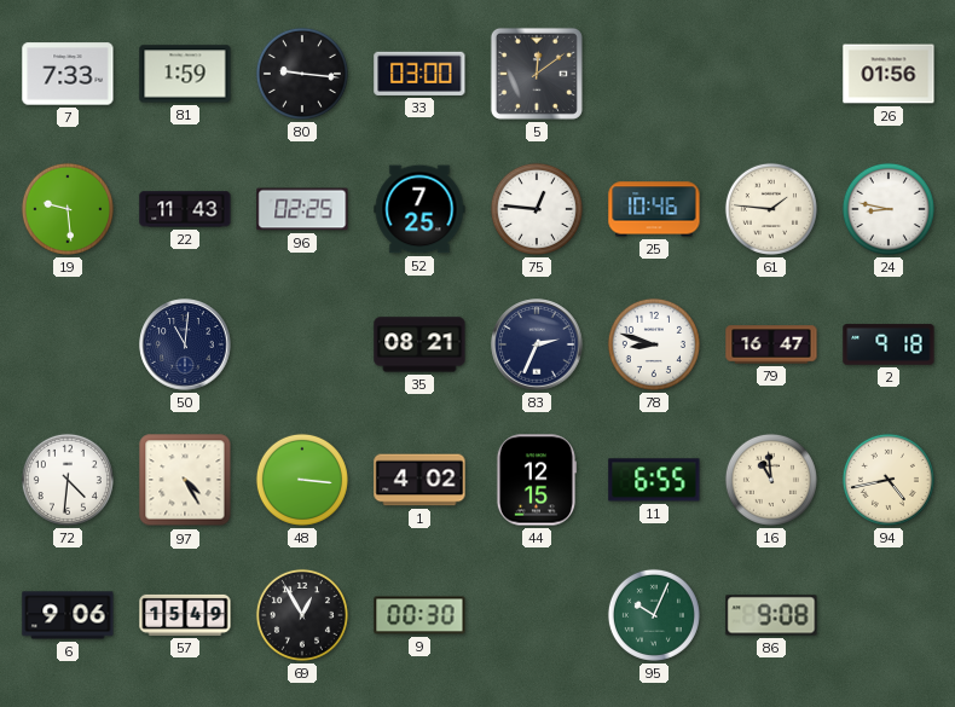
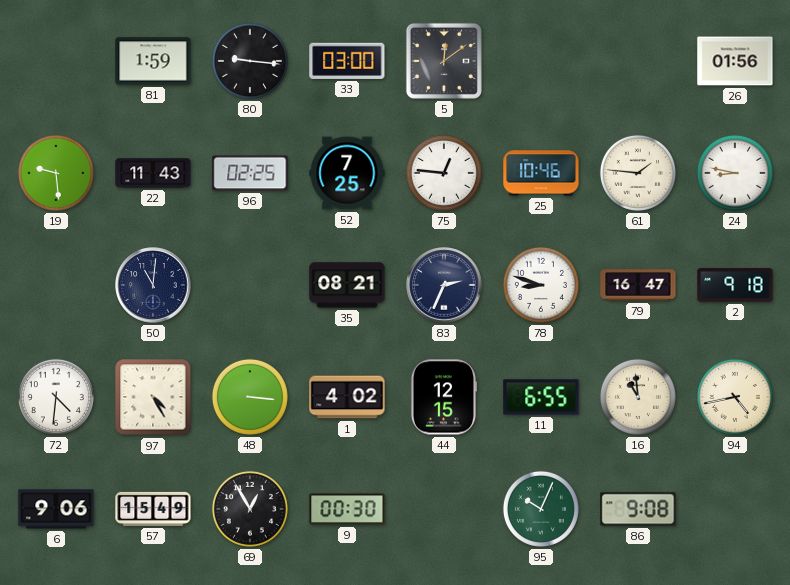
7: 7:33 -> none
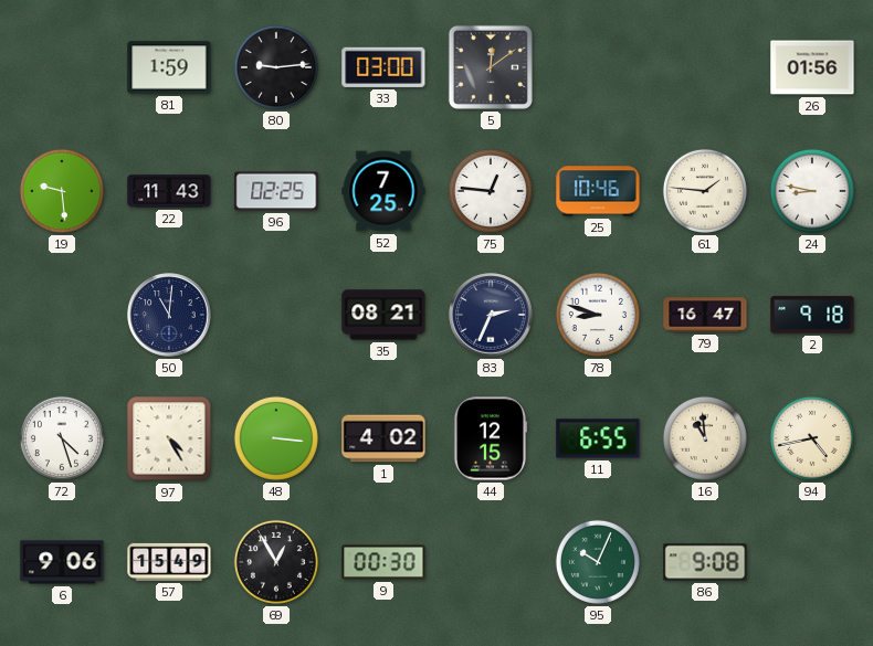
80: 9:16 -> 9:14
72: 4:31 -> 4:27
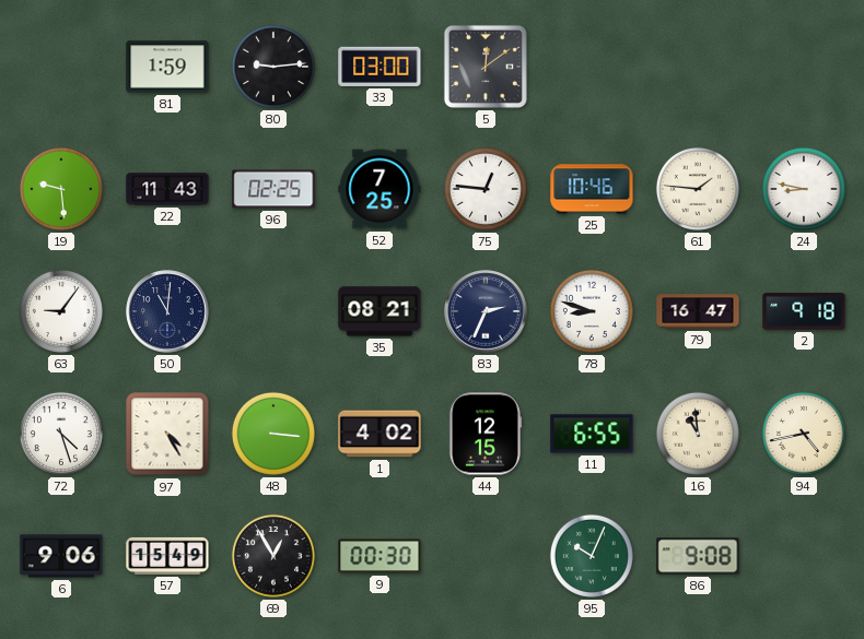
26: 01:56 -> none
63: none -> 9:06
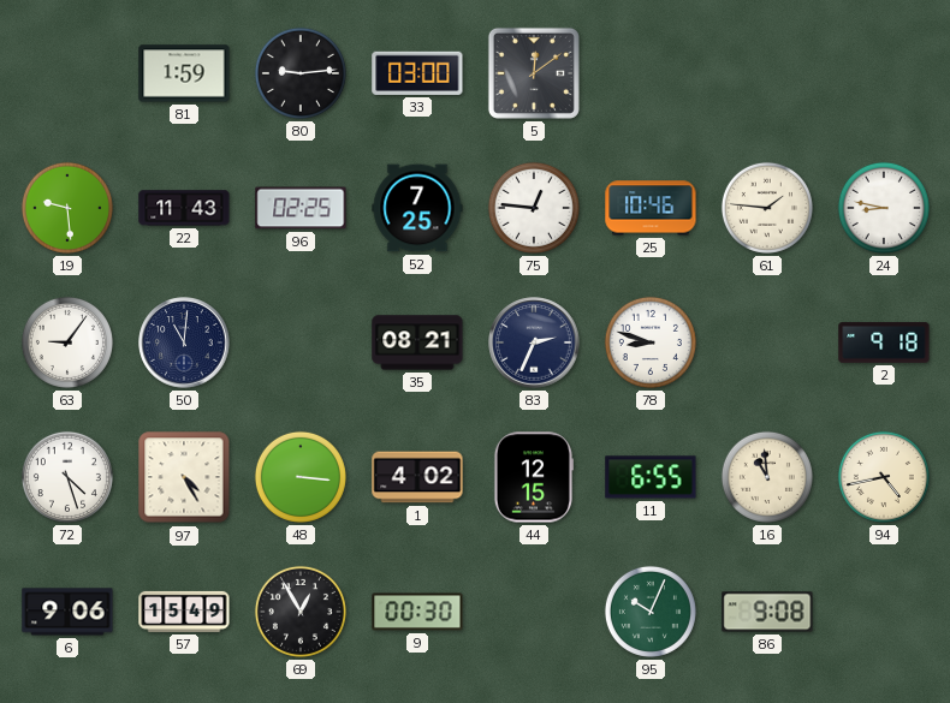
79: 16:47 -> none
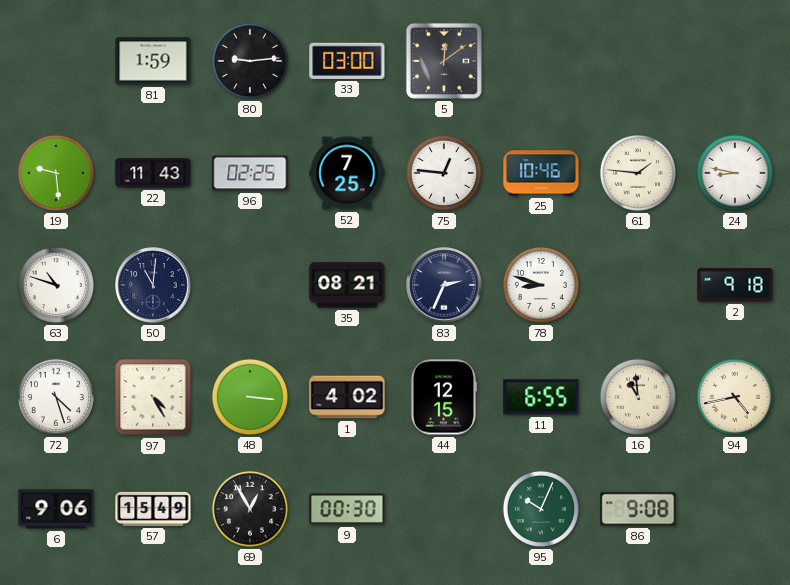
63: 9:06 -> 10:48
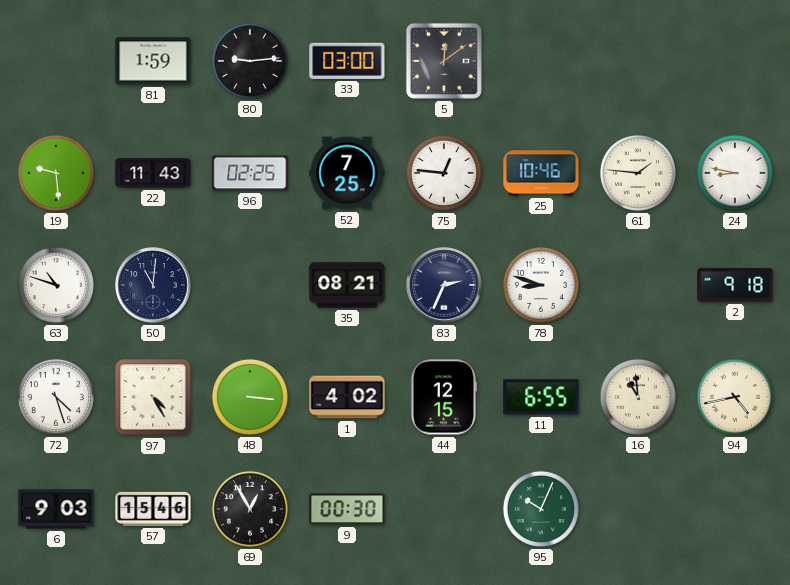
6: 9:06 -> 9:03
57: 15:49 -> 15:46
86: 9:08 -> none
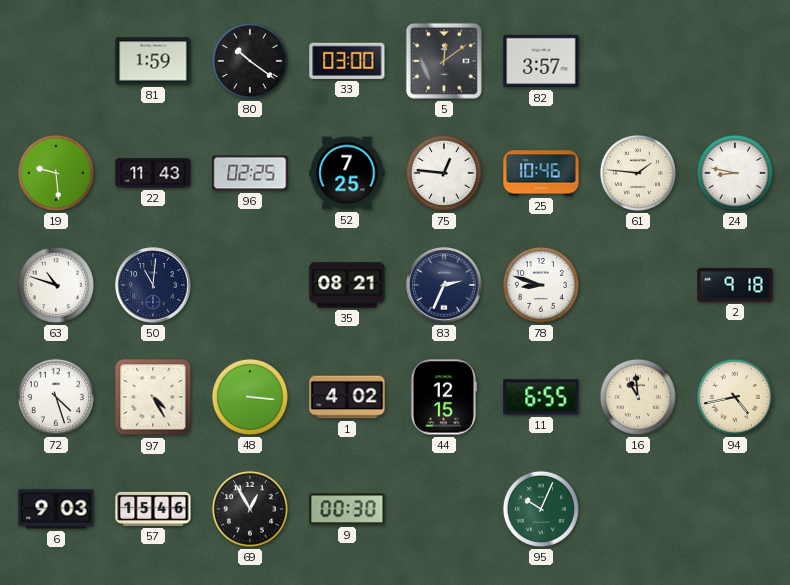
80: 9:14 -> 10:21
82: none -> 3:57
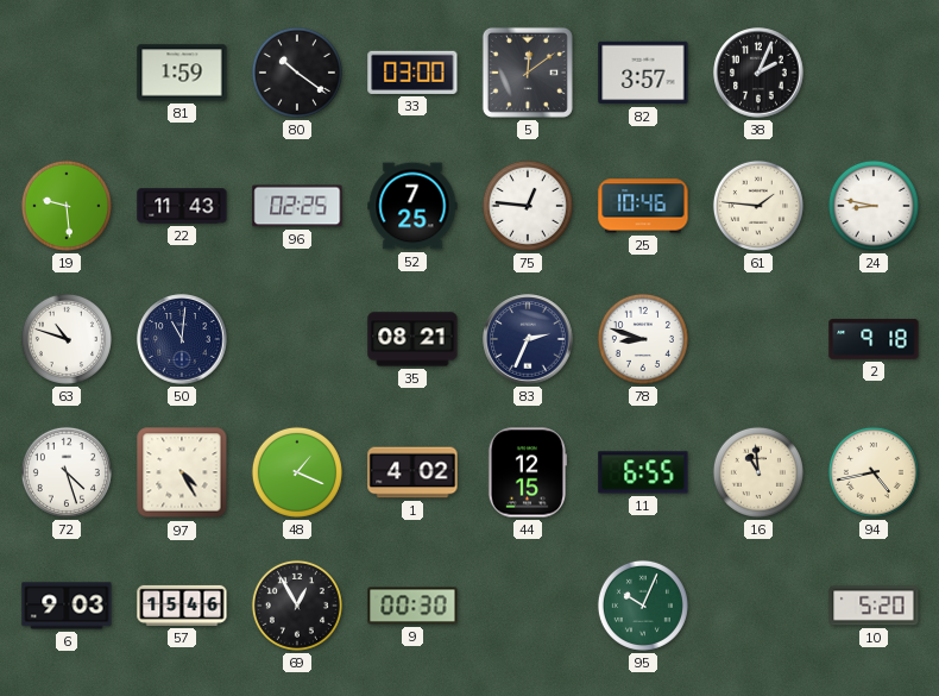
38: none -> 2:04
48: 3:16 -> 1:19
10: none -> 5:20
